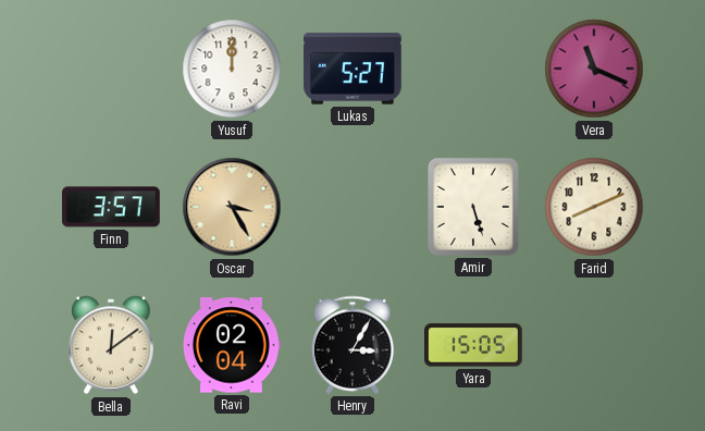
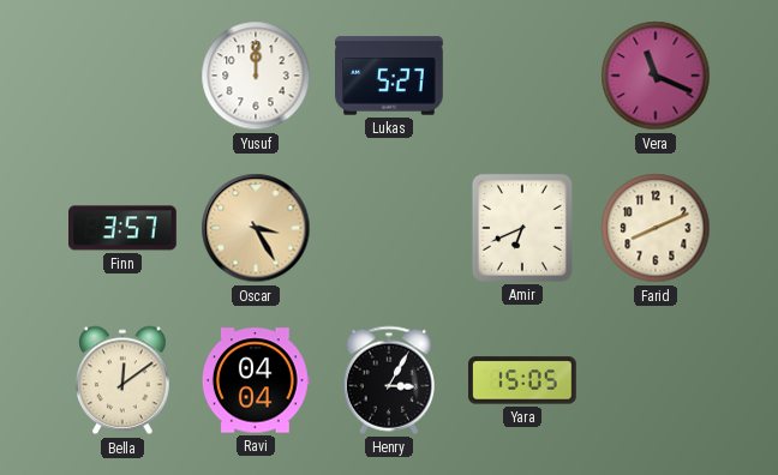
Amir: 5:27 -> 6:41
Ravi: 02:04 -> 04:04
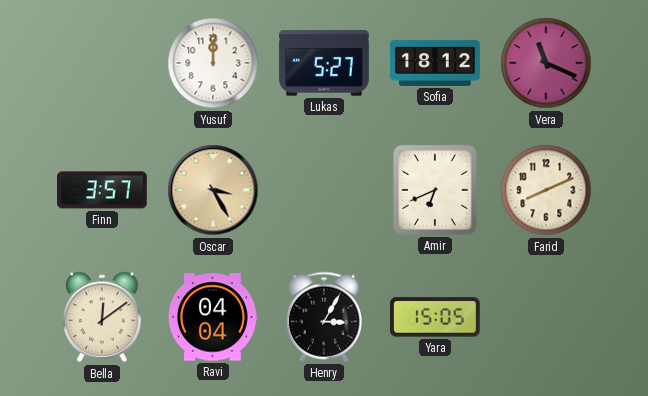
Sofia: none -> 18:12
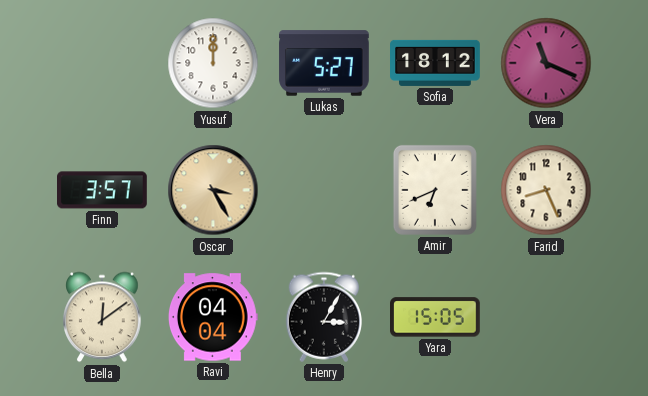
Farid: 8:11 -> 8:26
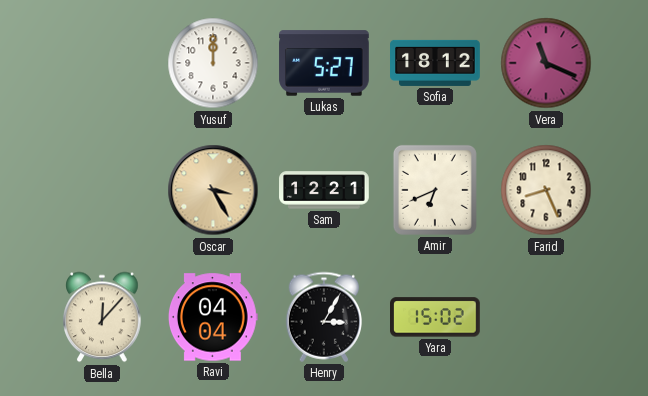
Finn: 3:57 -> none
Sam: none -> 12:21
Bella: 12:09 -> 12:07
Yara: 15:05 -> 15:02
